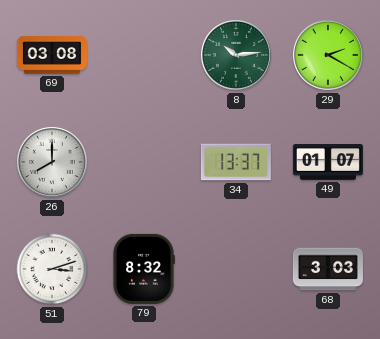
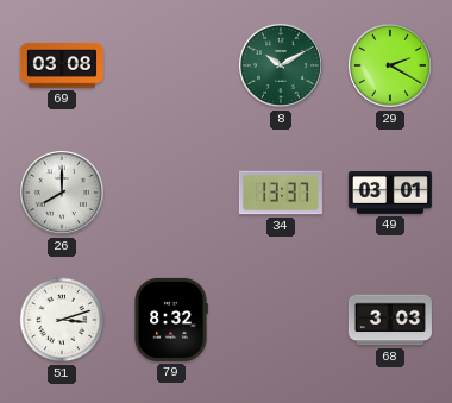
8: 10:14 -> 10:10
49: 01:07 -> 03:01
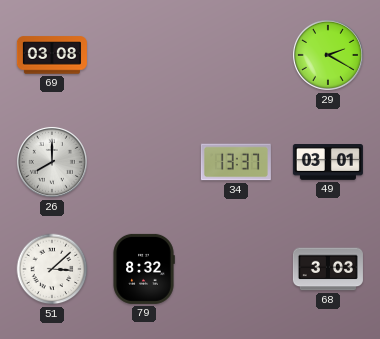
8: 10:10 -> none
51: 3:12 -> 3:08
